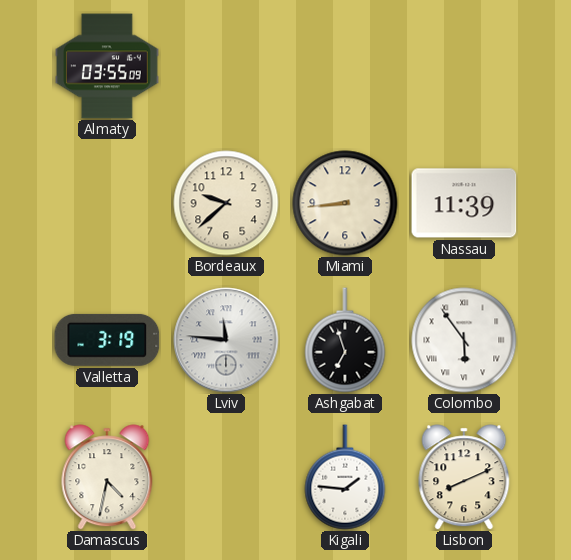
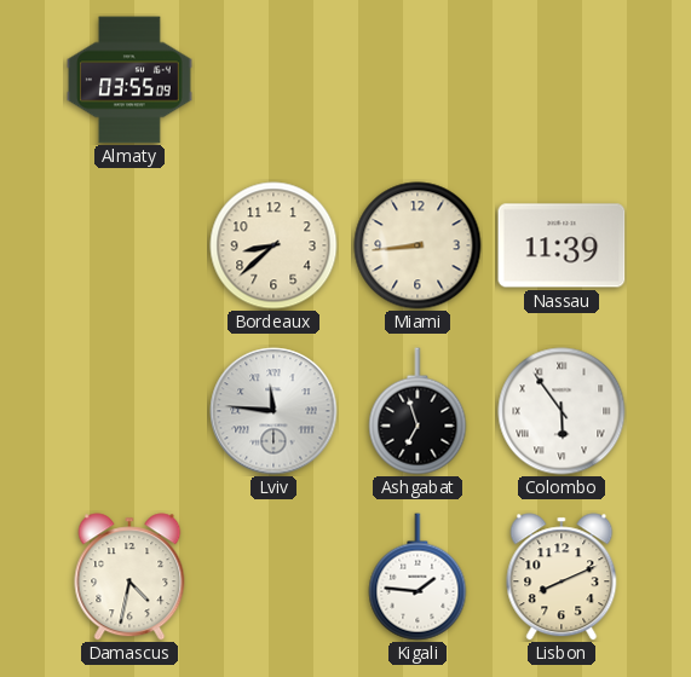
Bordeaux: 9:38 -> 8:38
Valletta: 3:19 -> none
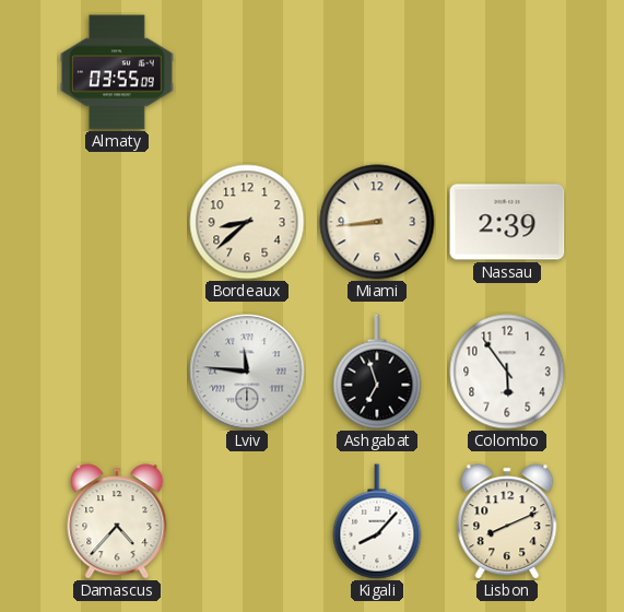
Nassau: 11:39 -> 2:39
Colombo numerals: Roman -> Arabic
Damascus: 4:32 -> 4:37
Kigali: 1:46 -> 8:07
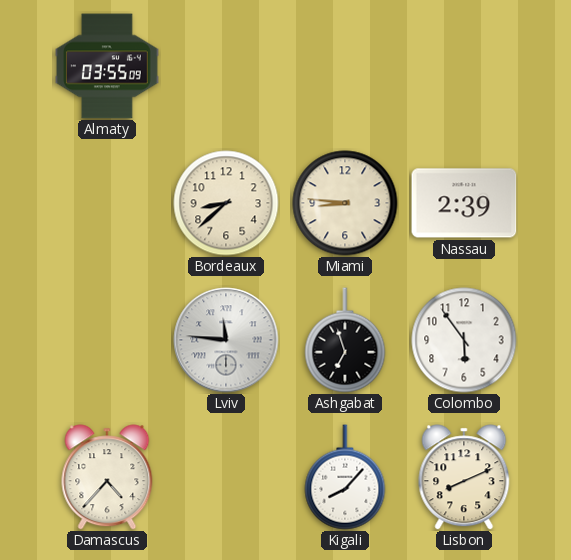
Miami: 8:44 -> 8:46
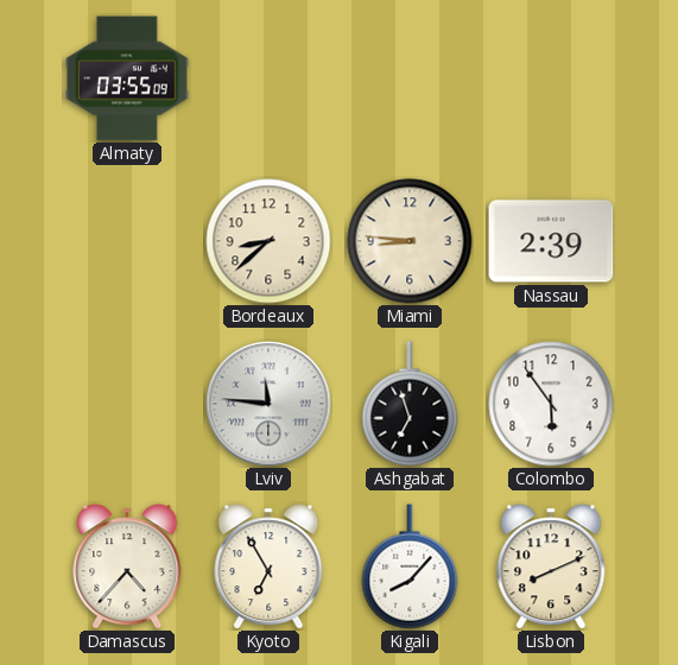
Kyoto: none -> 6:55
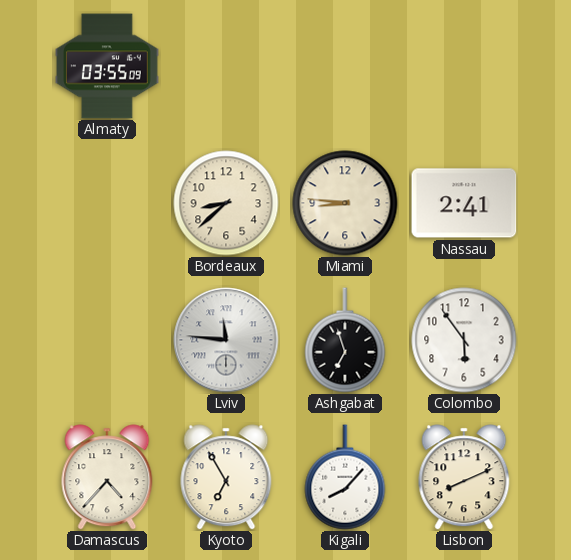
Nassau: 2:39 -> 2:41
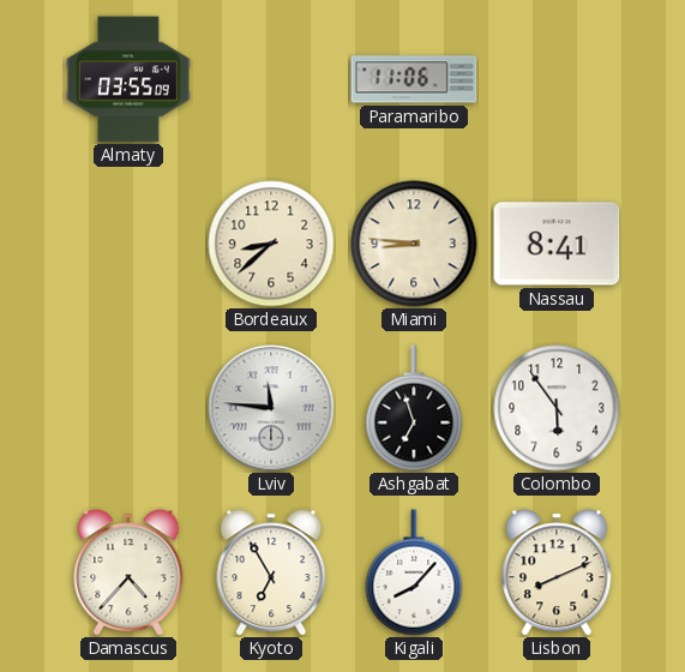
Paramaribo: none -> 11:06
Nassau: 2:41 -> 8:41
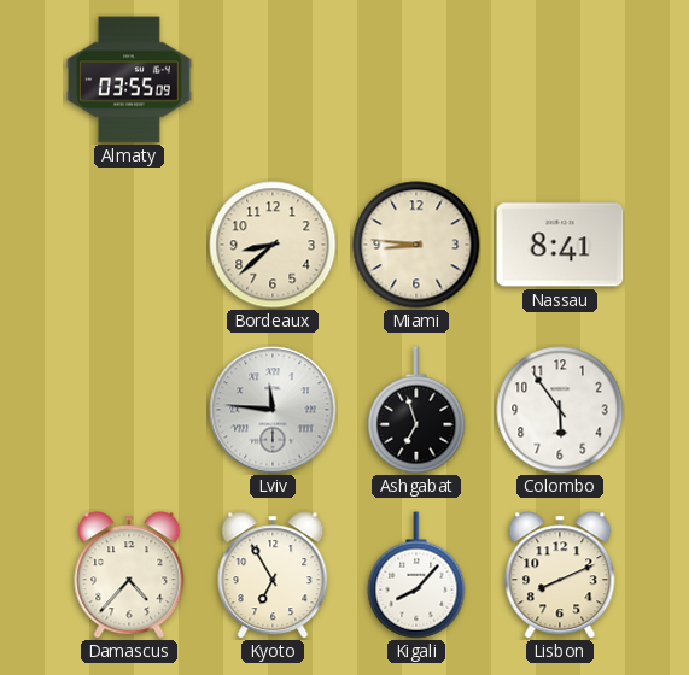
Paramaribo: 11:06 -> none
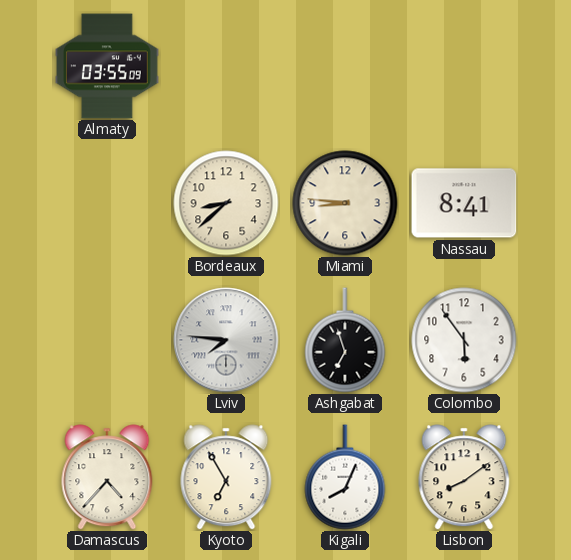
Lviv: 11:46 -> 7:46
Kigali: 8:07 -> 8:04
Lisbon: 8:11 -> 8:09
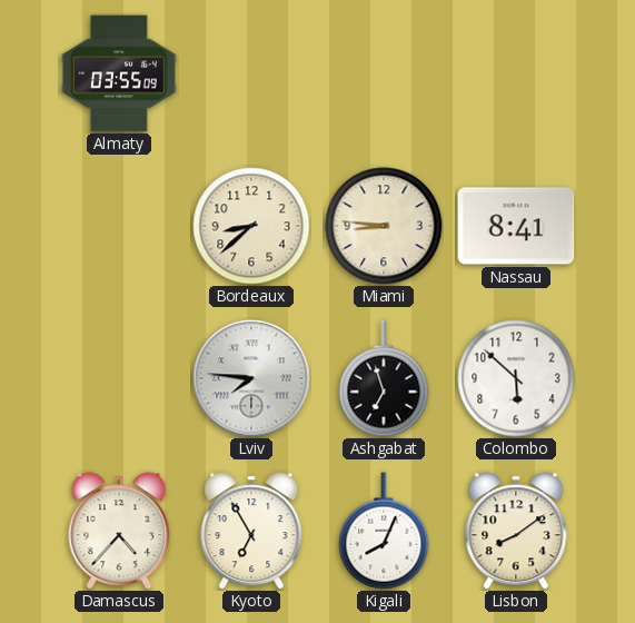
Colombo: 5:54 -> 5:52
